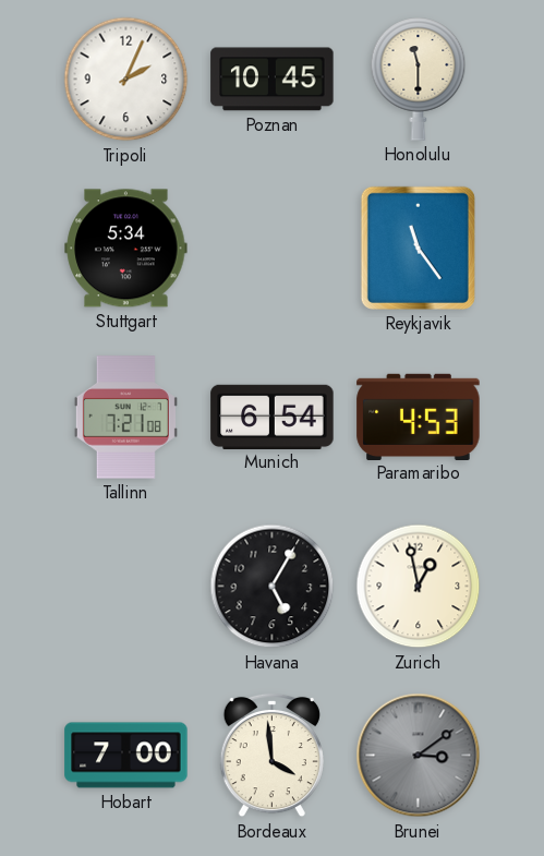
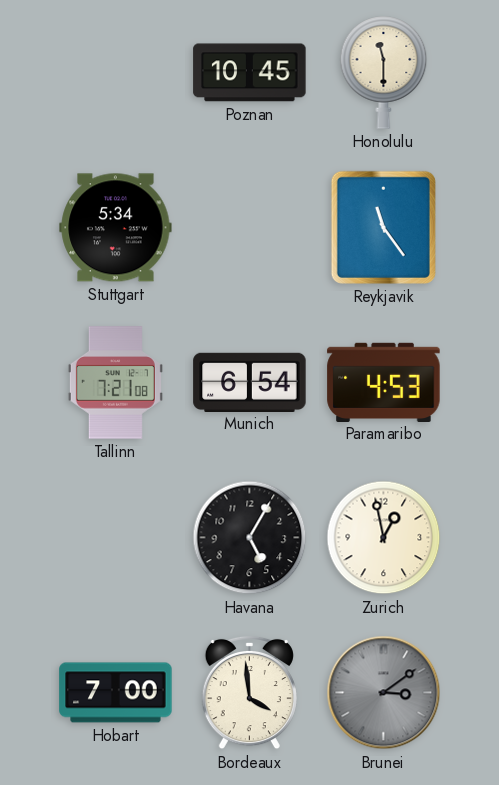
Tripoli: 2:04 -> none
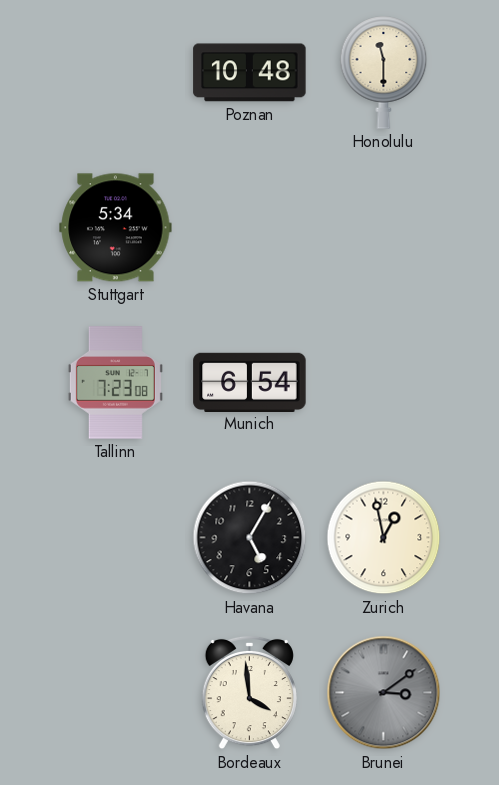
Poznan: 10:45 -> 10:48
Reykjavik: 11:24 -> none
Tallinn: 7:21 -> 7:23
Paramaribo: 4:53 -> none
Hobart: 7:00 -> none
